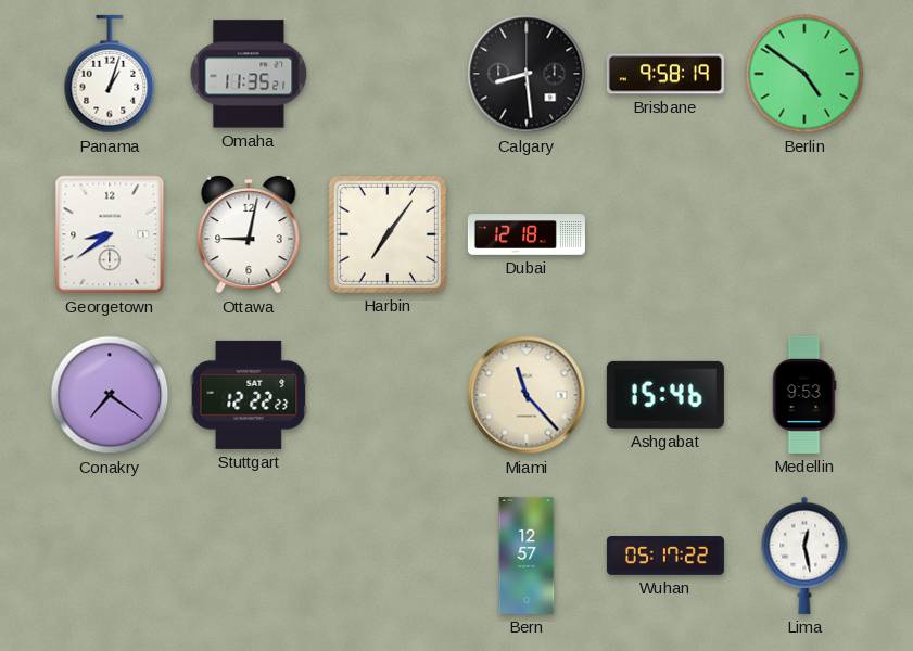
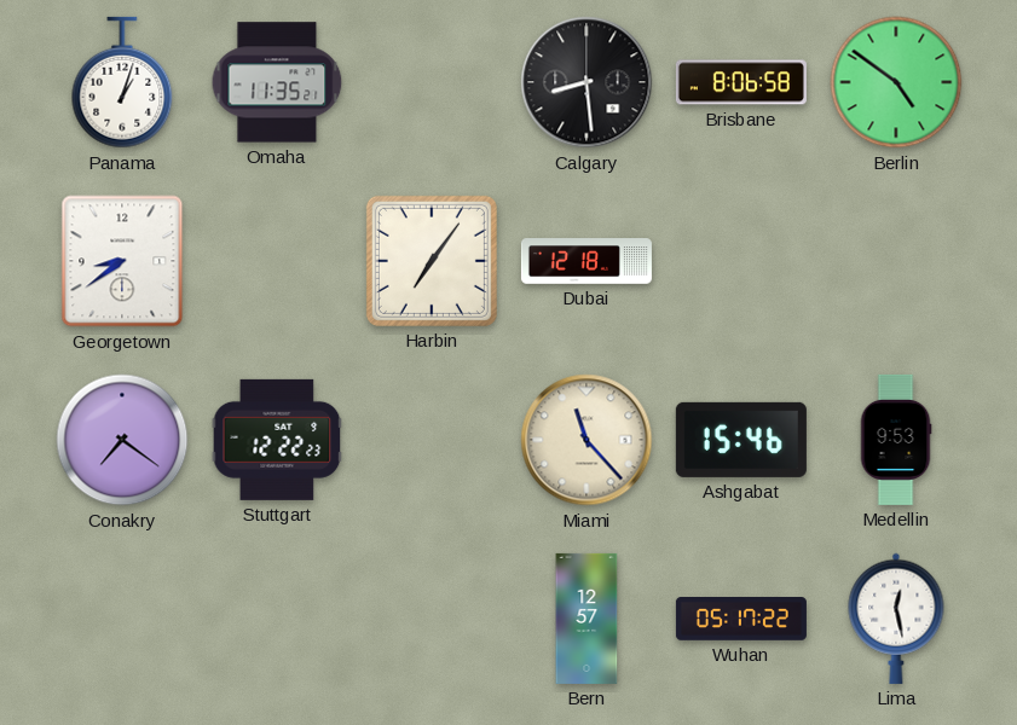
Brisbane: 9:58 -> 8:06
Ottawa: 9:02 -> none
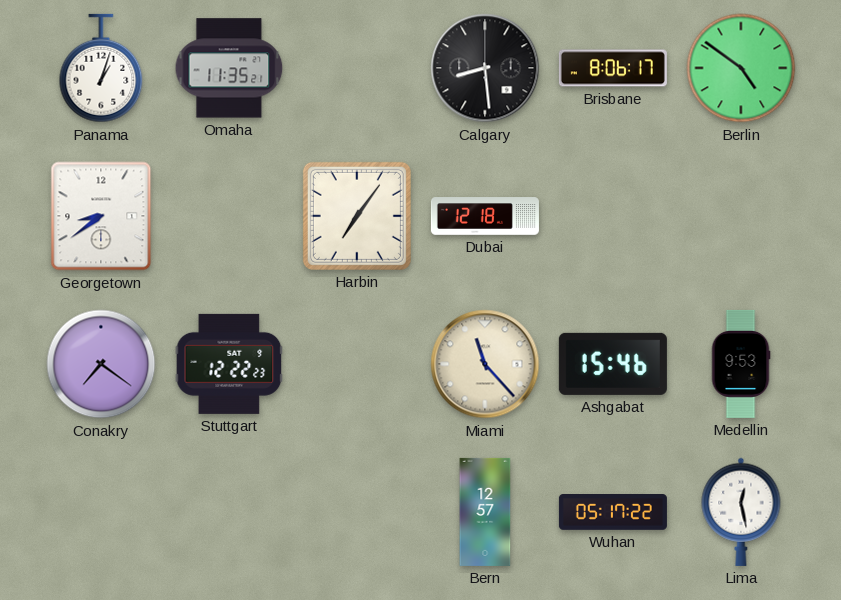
Brisbane: 8:06:58 -> 8:06:17
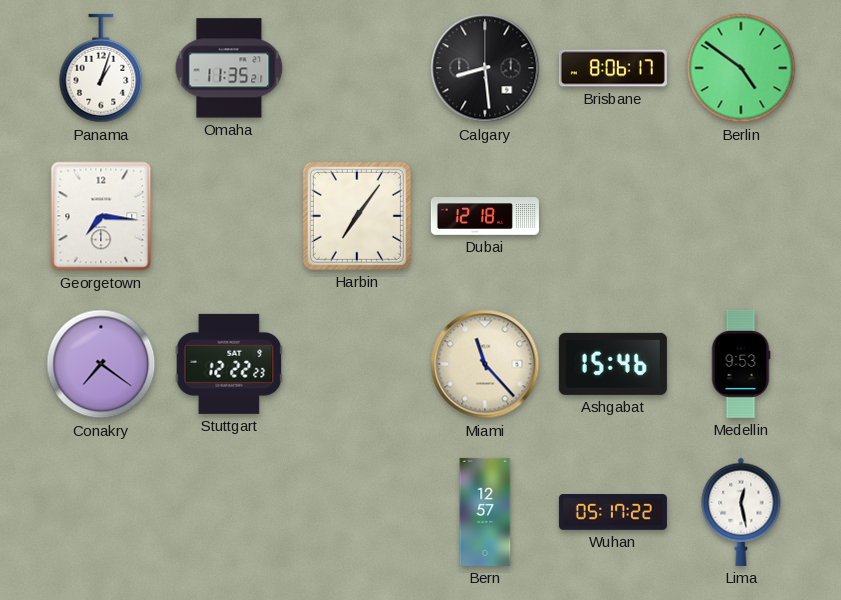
Georgetown: 8:39 -> 7:16
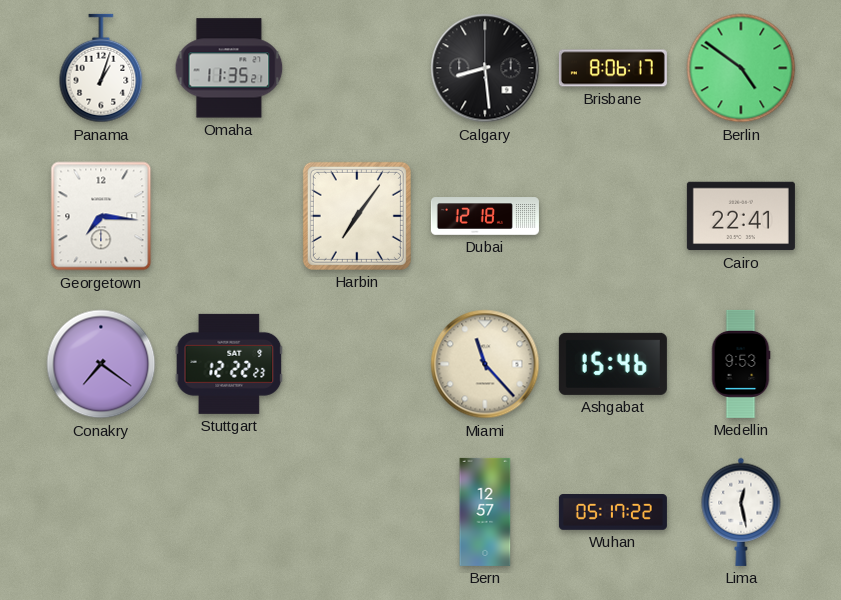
Cairo: none -> 22:41
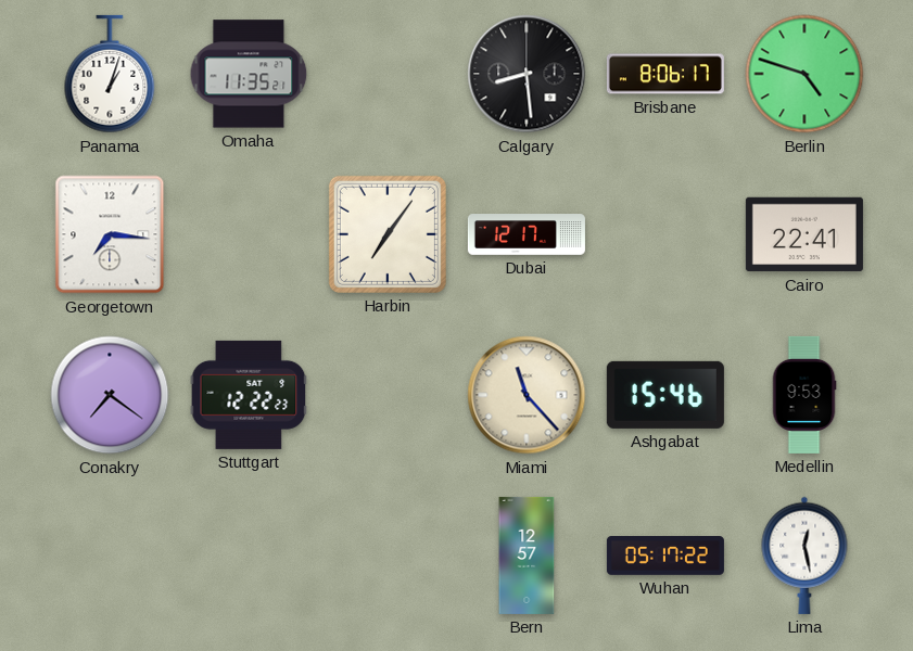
Berlin: 4:51 -> 4:48
Dubai: 12:18 -> 12:17
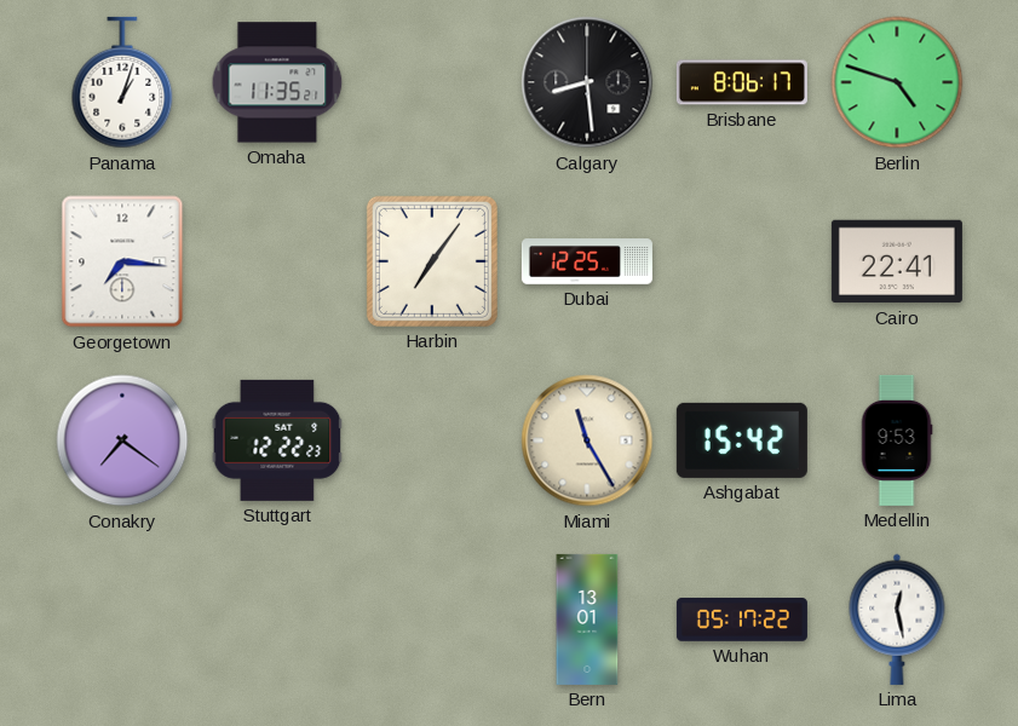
Dubai: 12:17 -> 12:25
Miami: 11:23 -> 11:25
Ashgabat: 15:46 -> 15:42
Bern: 12:57 -> 13:01
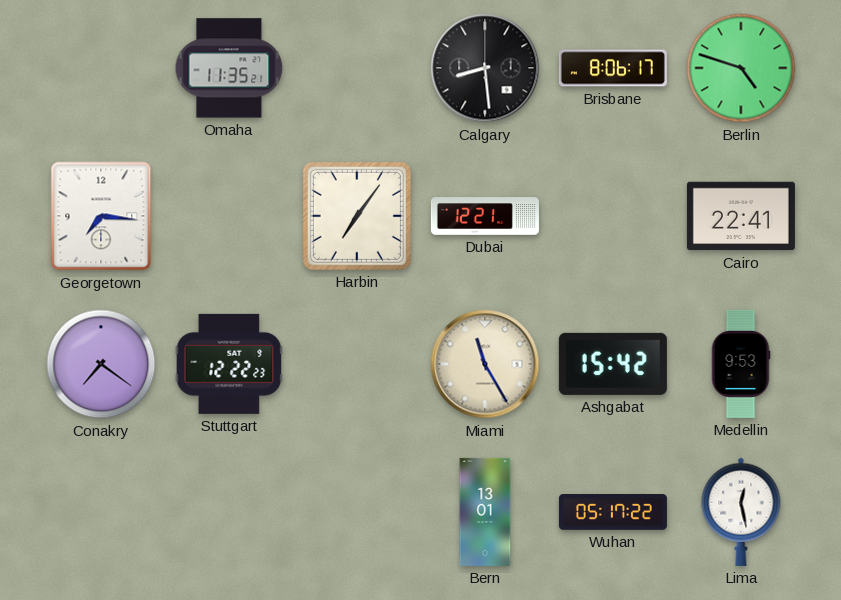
Panama: 1:03 -> none
Dubai: 12:25 -> 12:21
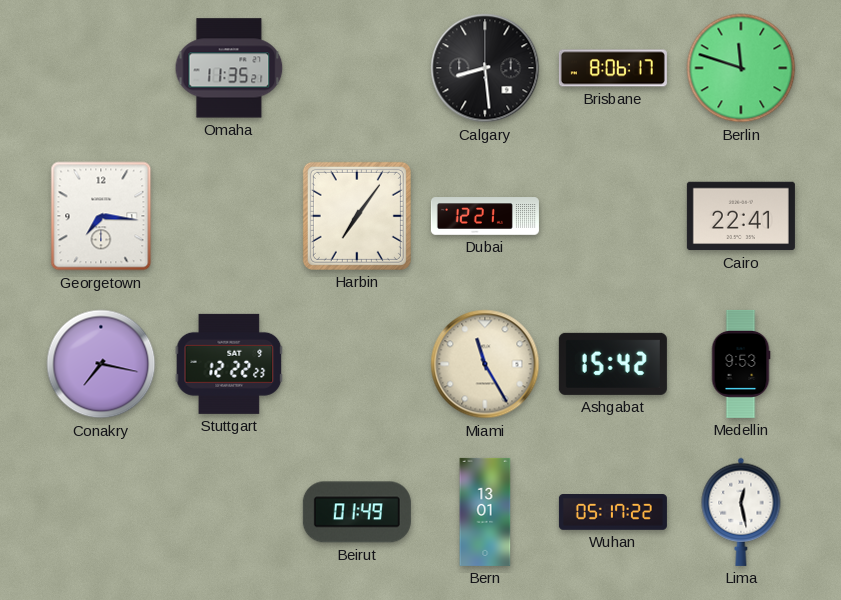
Berlin: 4:48 -> 11:48
Conakry: 7:21 -> 7:17
Beirut: none -> 01:49
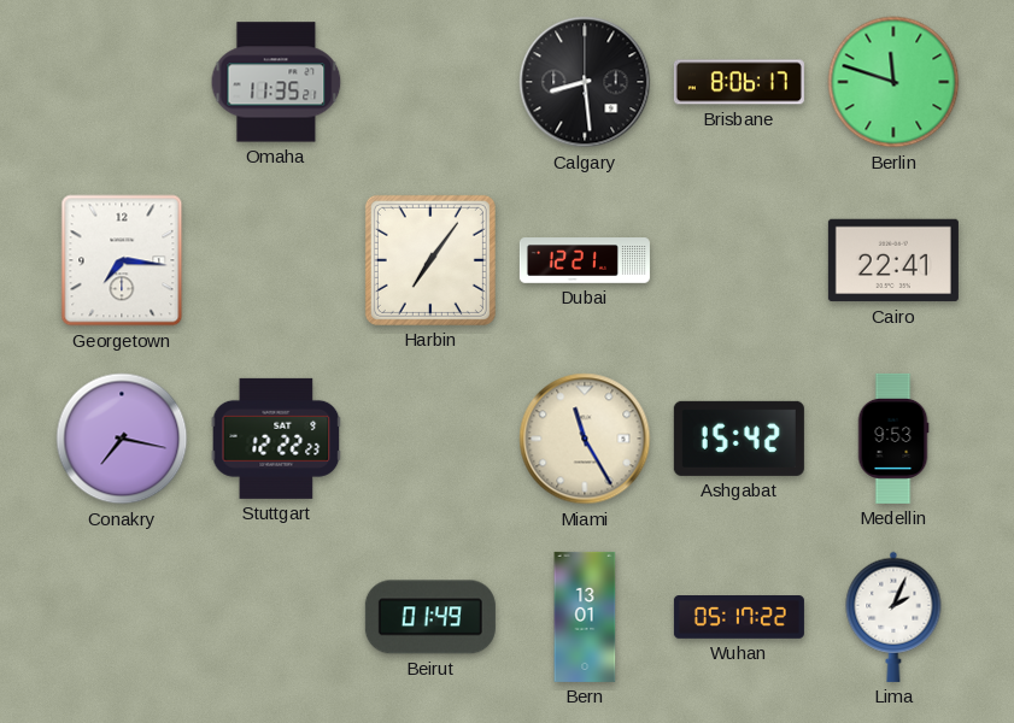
Lima: 12:28 -> 2:04
